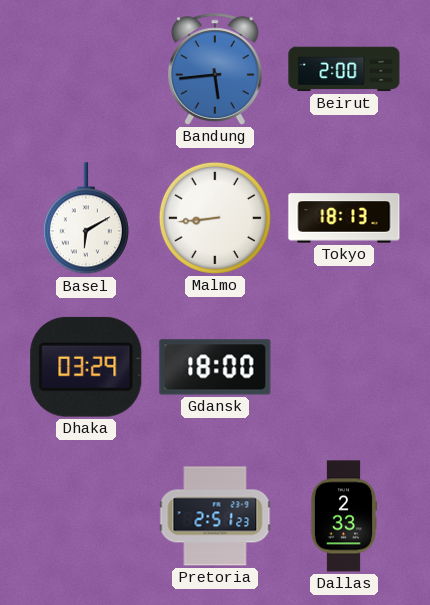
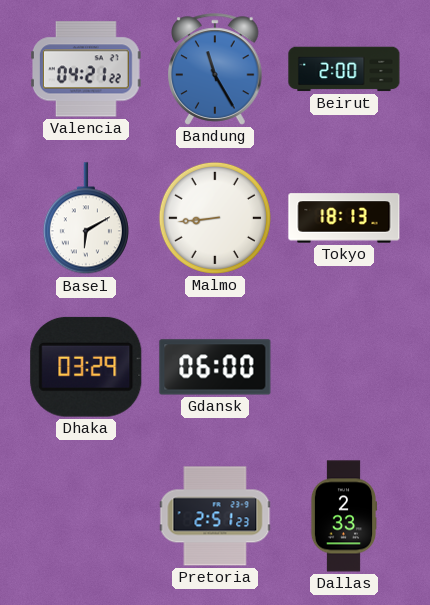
Valencia: none -> 04:21
Bandung: 5:44 -> 11:25
Gdansk: 18:00 -> 06:00
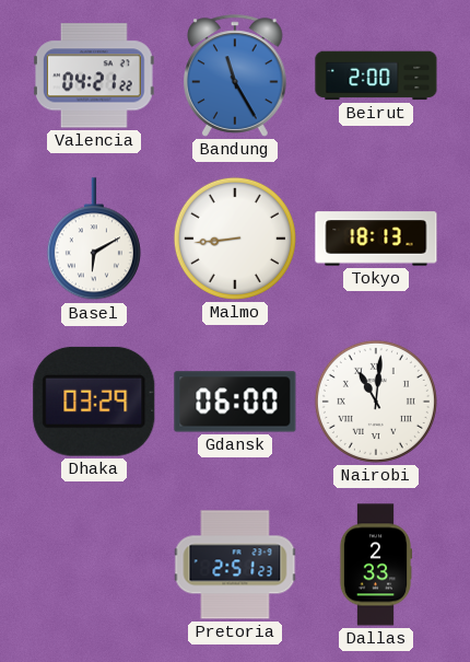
Nairobi: none -> 11:01
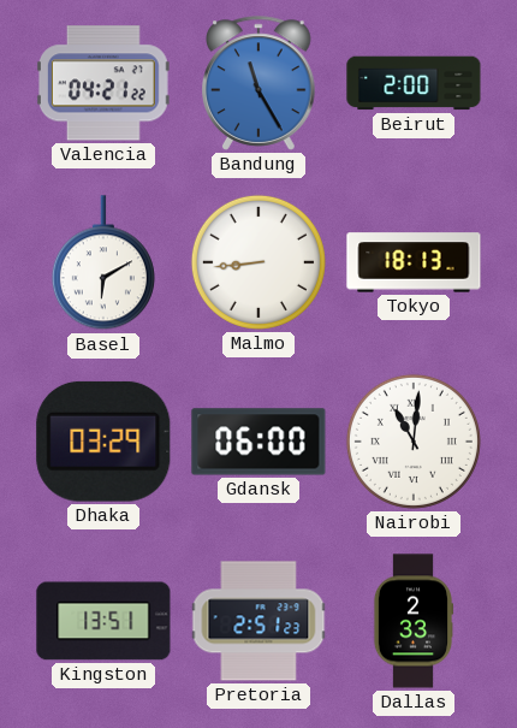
Kingston: none -> 13:51
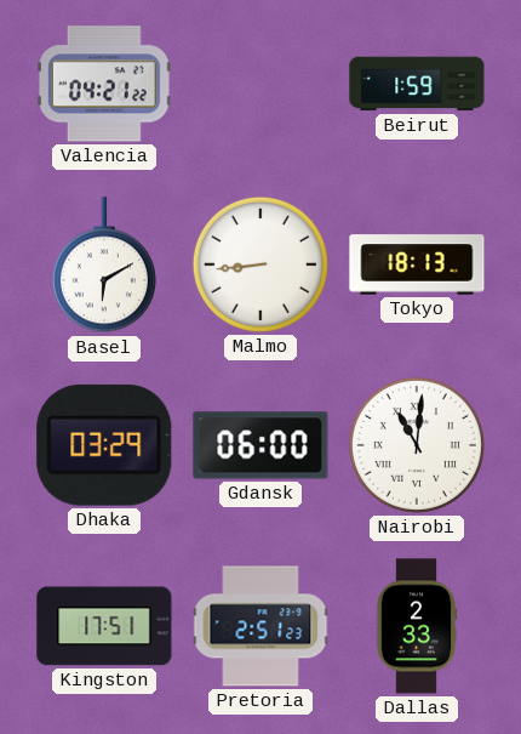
Bandung: 11:25 -> none
Beirut: 2:00 -> 1:59
Kingston: 13:51 -> 17:51
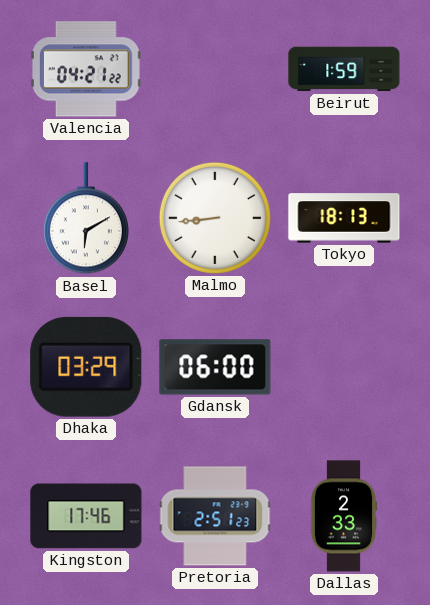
Nairobi: 11:01 -> none
Kingston: 17:51 -> 17:46
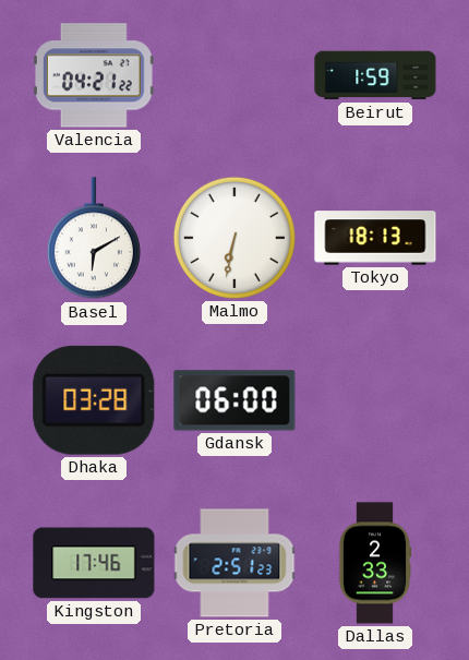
Malmo: 8:44 -> 6:32
Dhaka: 03:29 -> 03:28
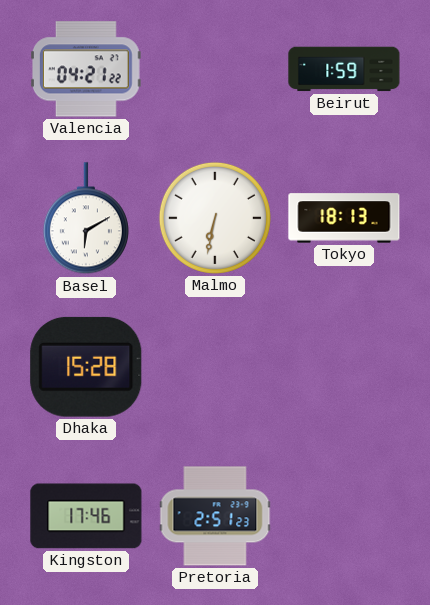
Dhaka: 03:28 -> 15:28
Gdansk: 06:00 -> none
Dallas: 2:33 -> none
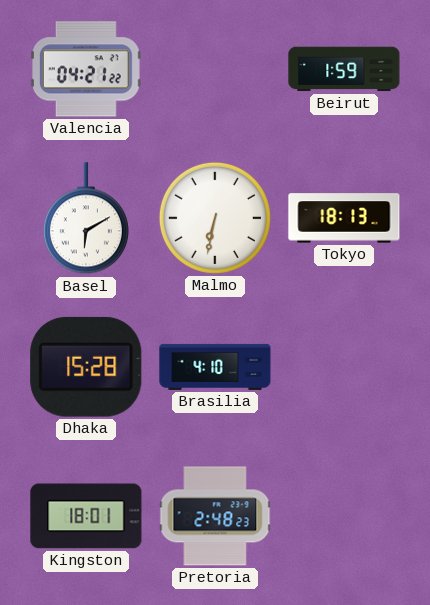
Brasilia: none -> 4:10
Kingston: 17:46 -> 18:01
Pretoria: 2:51 -> 2:48
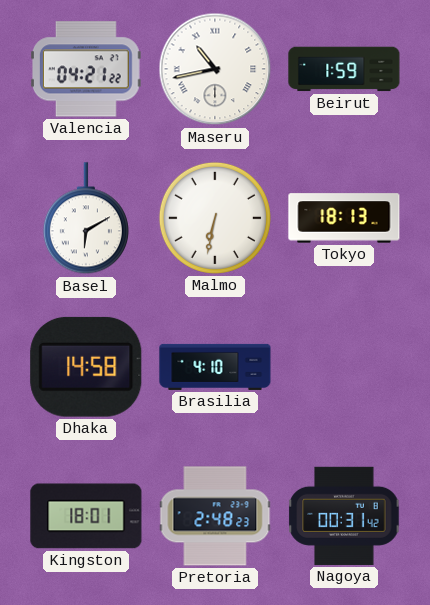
Maseru: none -> 10:43
Dhaka: 15:28 -> 14:58
Nagoya: none -> 00:31
